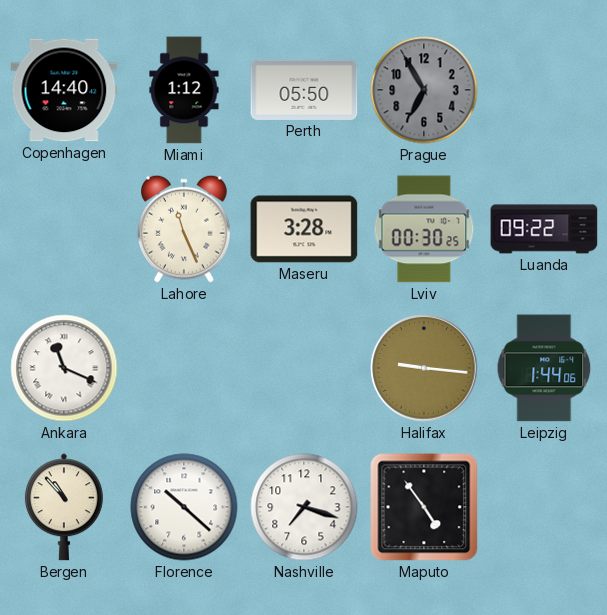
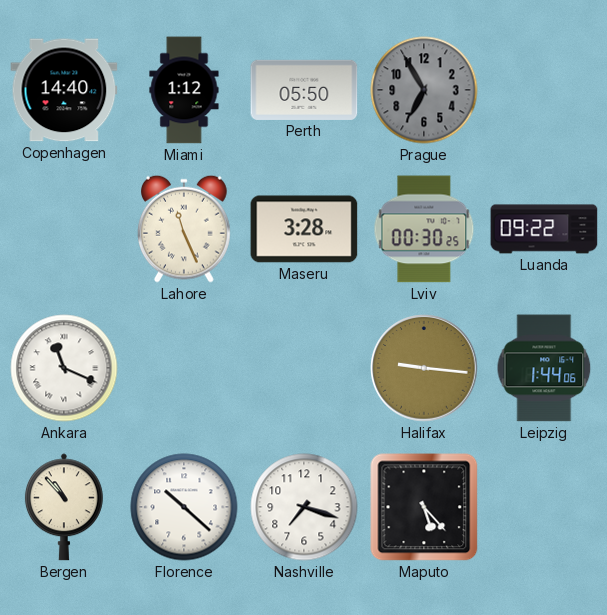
Maputo: 4:54 -> 5:23
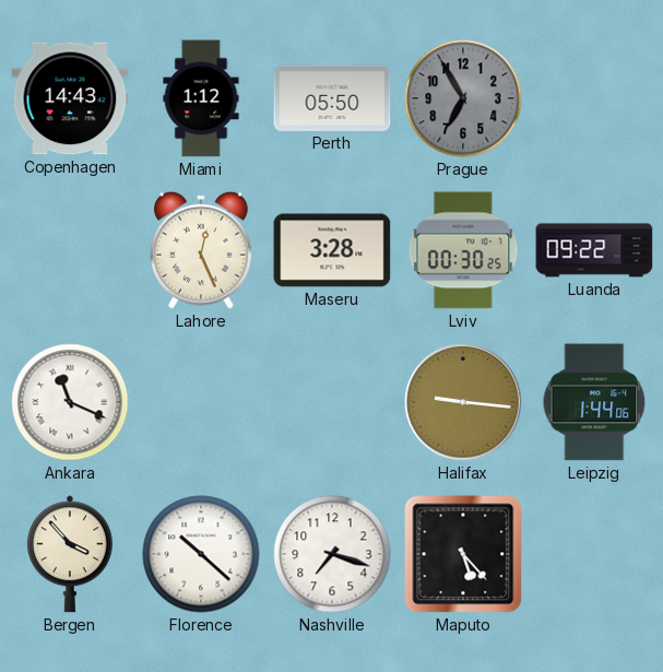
Copenhagen: 14:40 -> 14:43
Lahore: 11:26 -> 12:26
Bergen: 10:53 -> 3:53
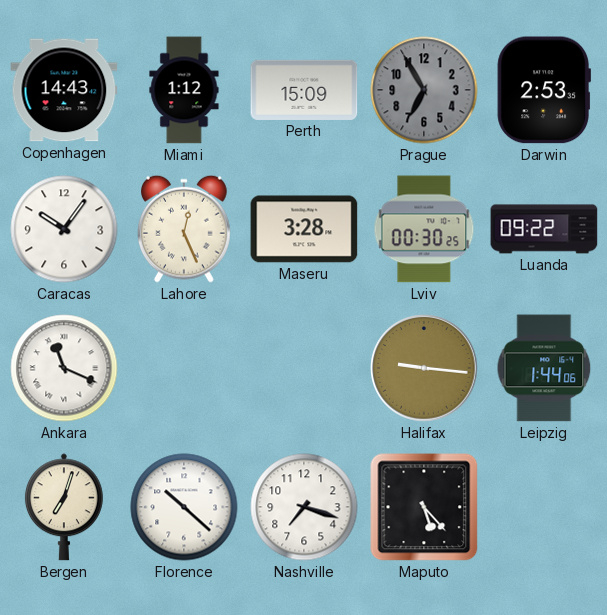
Perth: 05:50 -> 15:09
Darwin: none -> 2:53
Caracas: none -> 10:06
Bergen: 3:53 -> 7:03
